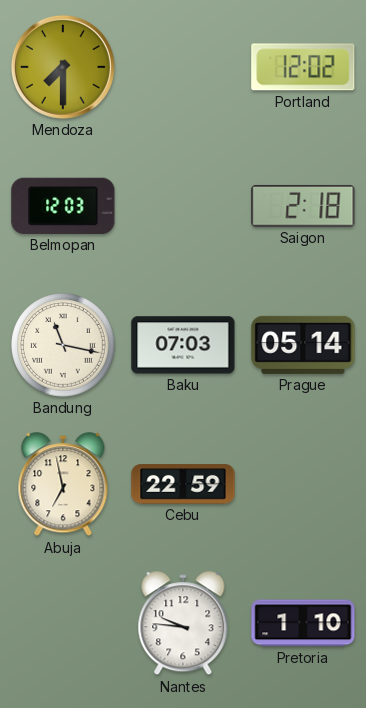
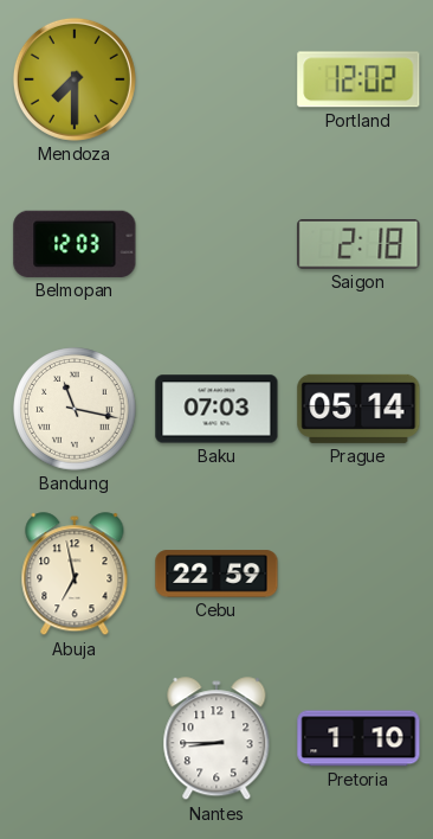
Nantes: 9:46 -> 8:45
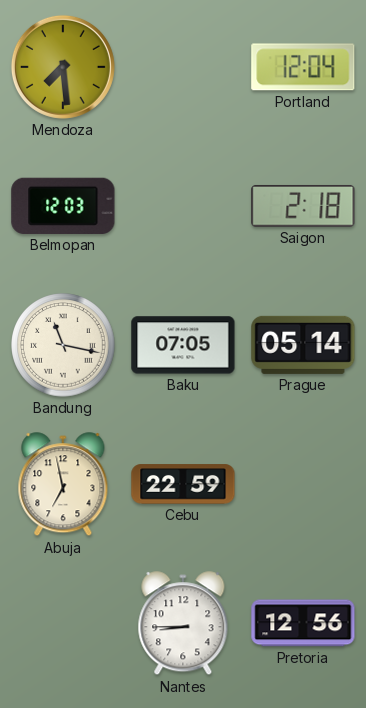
Mendoza: 7:30 -> 7:29
Portland: 12:02 -> 12:04
Baku: 07:03 -> 07:05
Pretoria: 1:10 -> 12:56
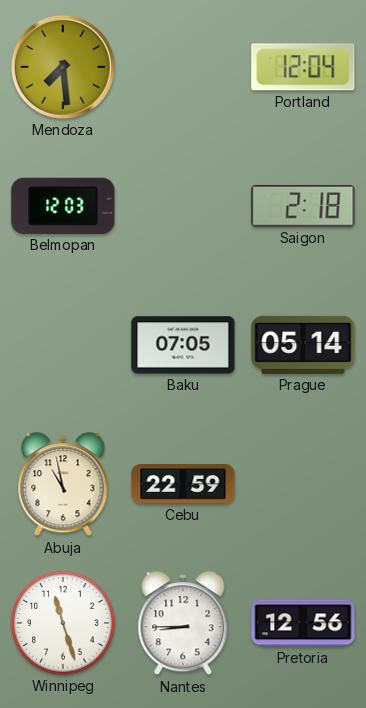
Bandung: 11:17 -> none
Abuja: 6:58 -> 10:58
Winnipeg: none -> 11:27
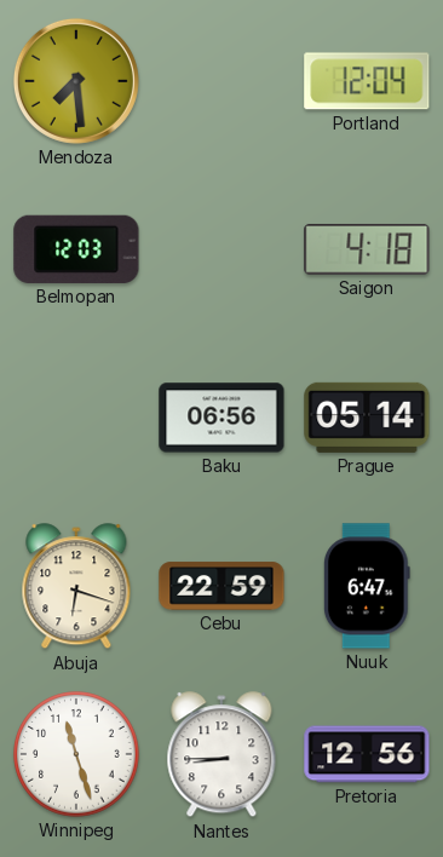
Saigon: 2:18 -> 4:18
Baku: 07:05 -> 06:56
Abuja: 10:58 -> 6:18
Nuuk: none -> 6:47
